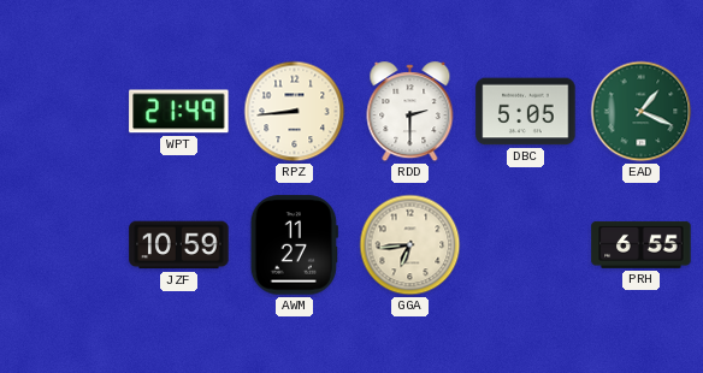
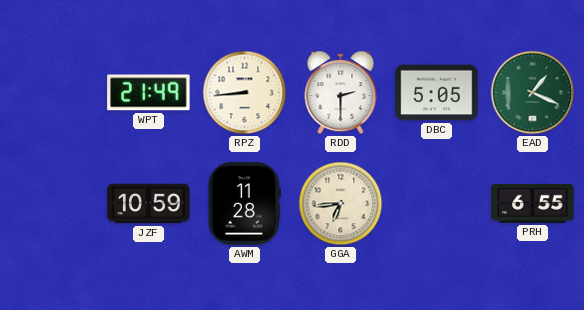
AWM: 11:27 -> 11:28
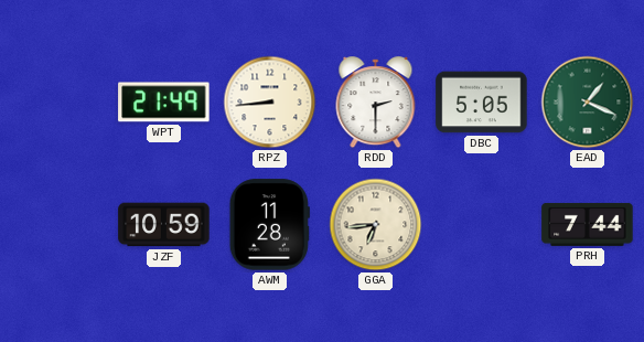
PRH: 6:55 -> 7:44
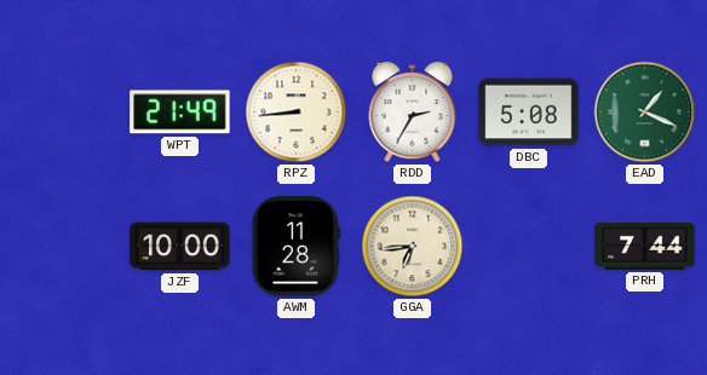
RDD: 2:30 -> 2:35
DBC: 5:05 -> 5:08
JZF: 10:59 -> 10:00
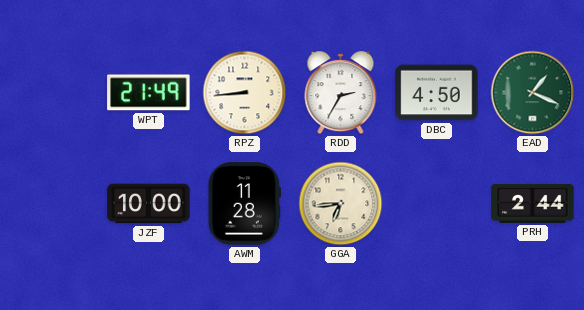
DBC: 5:08 -> 4:50
PRH: 7:44 -> 2:44
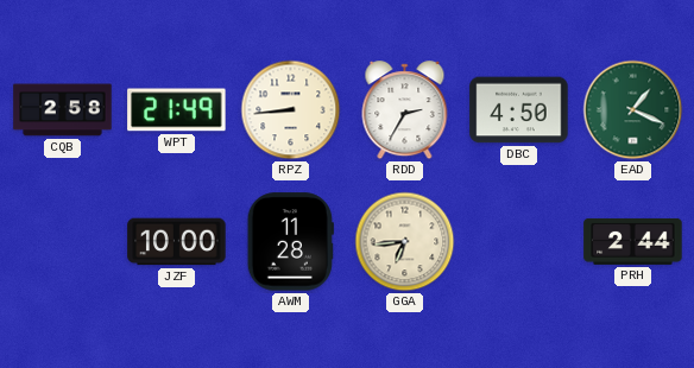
CQB: none -> 2:58
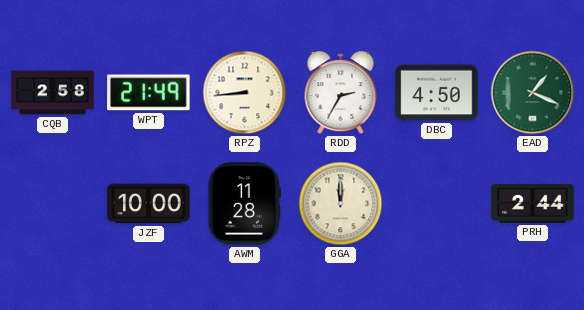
GGA: 6:44 -> 12:00
